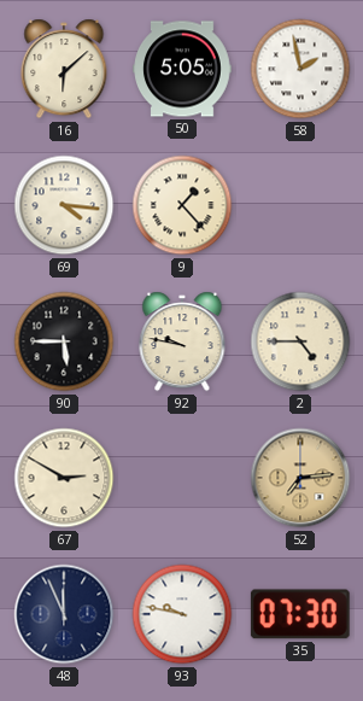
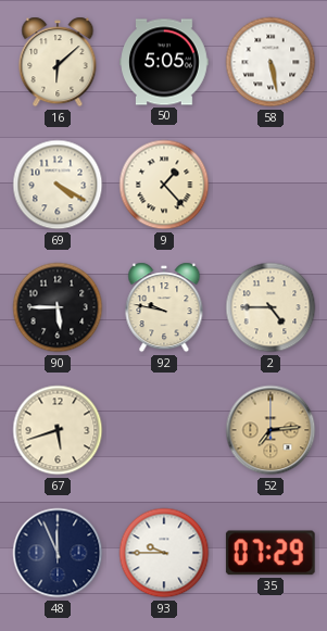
58: 1:58 -> 5:28
69: 4:16 -> 4:20
67: 2:50 -> 5:42
93: 9:47 -> 9:45
35: 07:30 -> 07:29
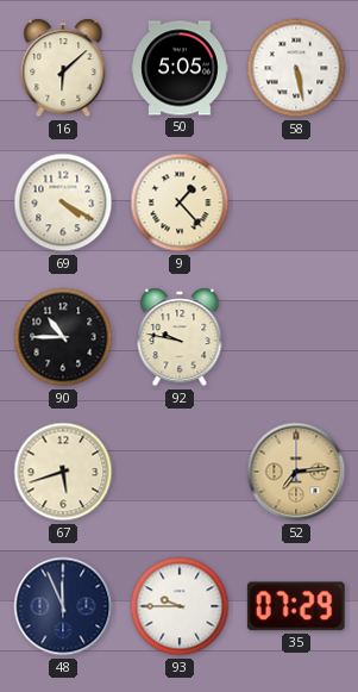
90: 5:45 -> 10:45
2: 4:45 -> none
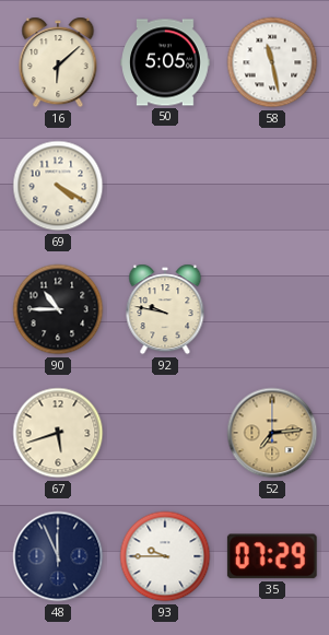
58: 5:28 -> 11:28
9: 1:23 -> none
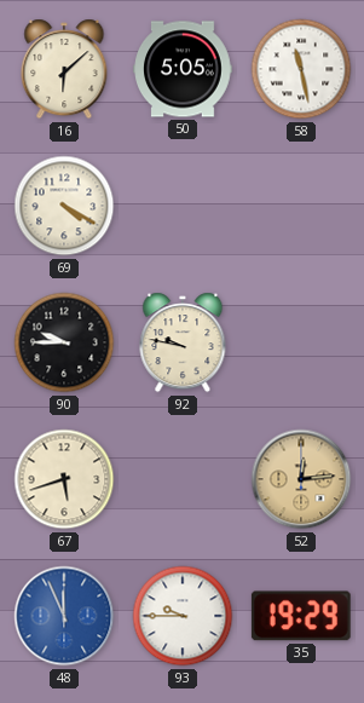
90: 10:45 -> 9:45
52: 7:14 -> 12:14
48 dial: navy -> blue
35: 07:29 -> 19:29
